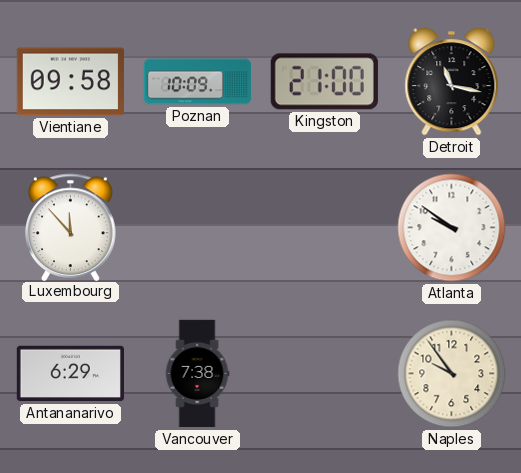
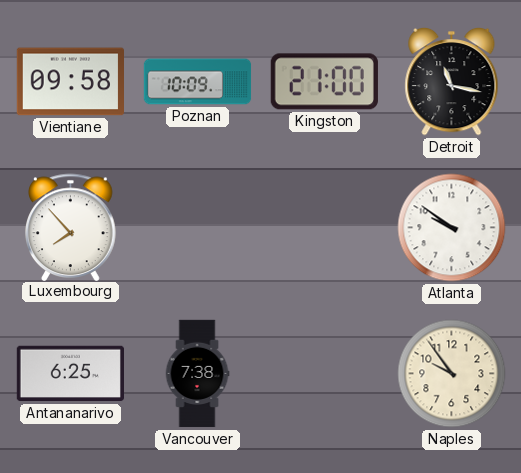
Luxembourg: 11:53 -> 7:53
Antananarivo: 6:29 -> 6:25
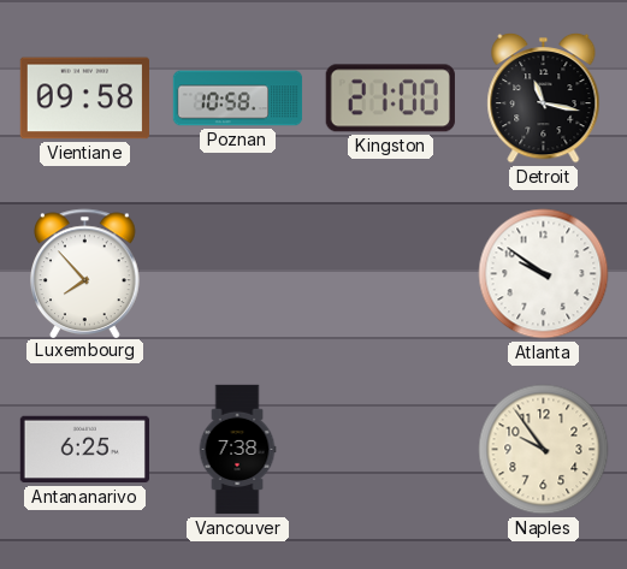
Poznan: 10:09 -> 10:58
